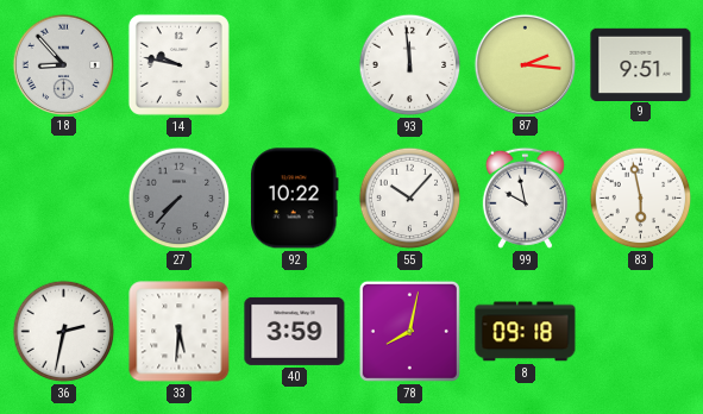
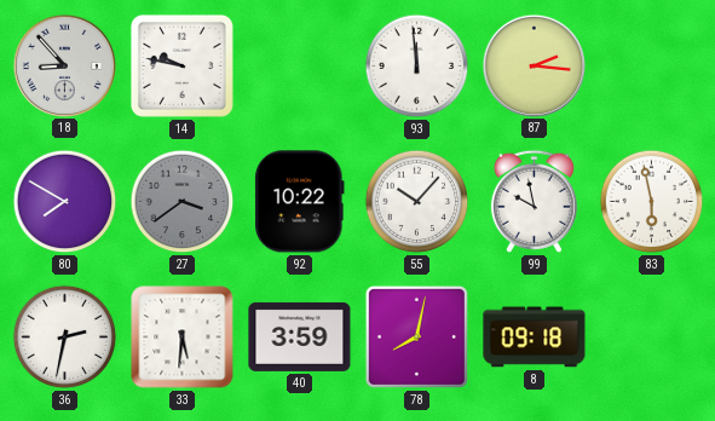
9: 9:51 -> none
80: none -> 7:50
27: 7:37 -> 3:39
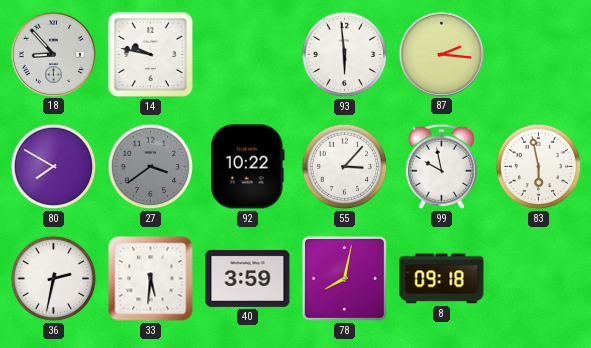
93: 11:59 -> 5:59
55: 10:07 -> 3:07
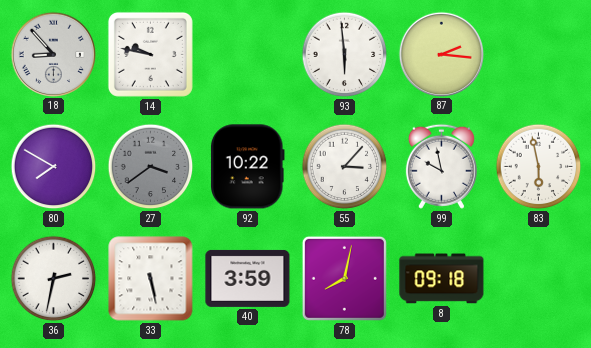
33: 5:31 -> 5:28
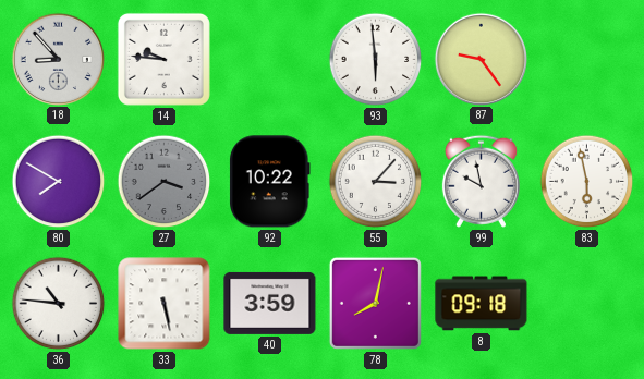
14: 9:47 -> 9:46
87: 2:16 -> 9:24
36: 2:32 -> 10:46
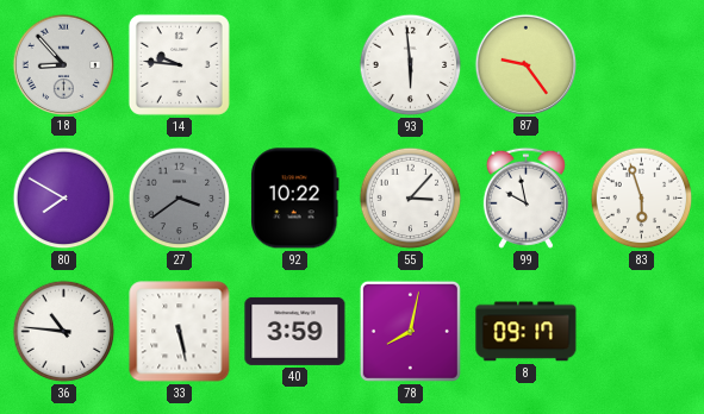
83: 5:58 -> 5:57
8: 09:18 -> 09:17
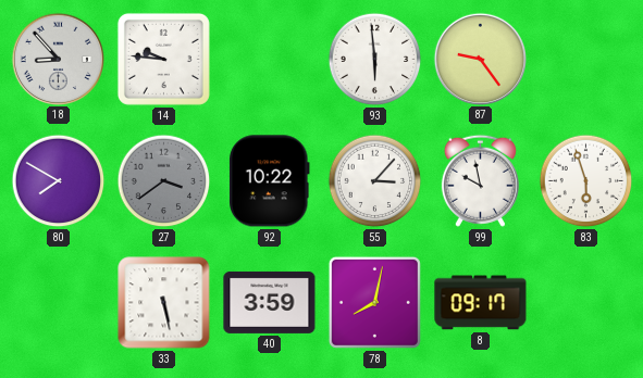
36: 10:46 -> none
